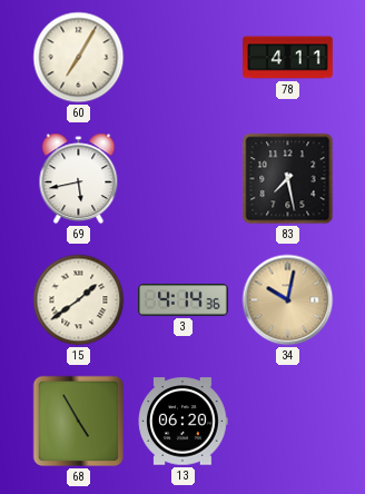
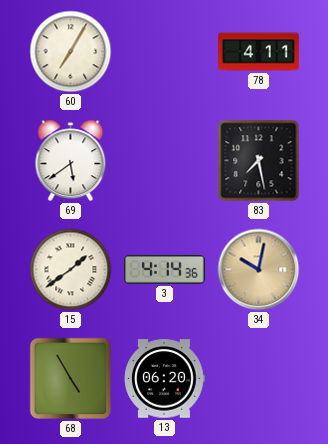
69: 5:43 -> 5:39
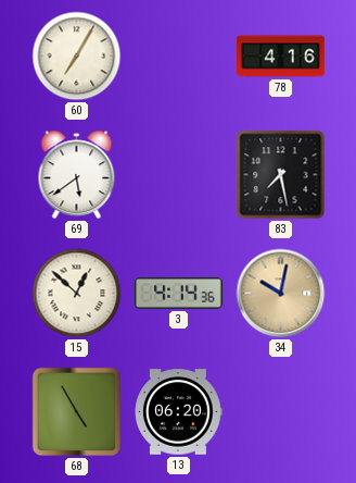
78: 4:11 -> 4:16
15: 1:39 -> 12:52
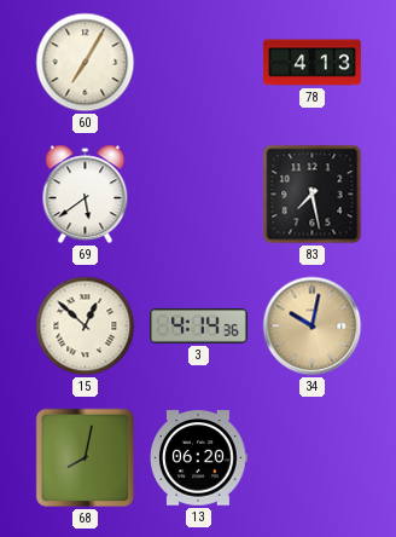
78: 4:16 -> 4:13
68: 4:55 -> 8:02
